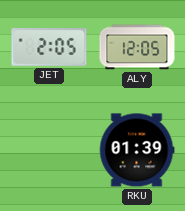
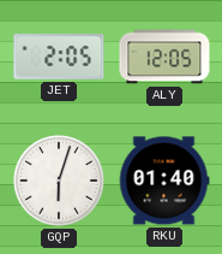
GQP: none -> 6:03
RKU: 01:39 -> 01:40
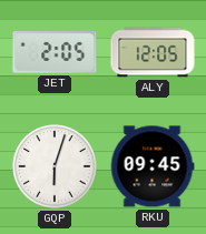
RKU: 01:40 -> 09:45
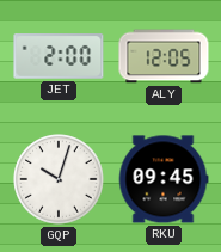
JET: 2:05 -> 2:00
GQP: 6:03 -> 10:03
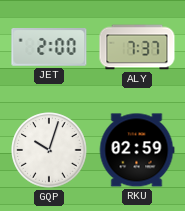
ALY: 12:05 -> 7:37
RKU: 09:45 -> 02:59
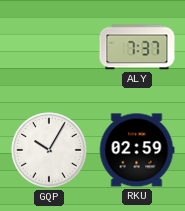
JET: 2:00 -> none
GQP: 10:03 -> 10:05
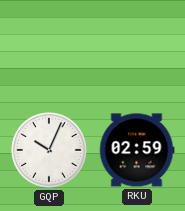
ALY: 7:37 -> none
GQP: 10:05 -> 10:04
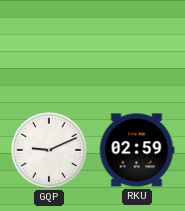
GQP: 10:04 -> 9:11
